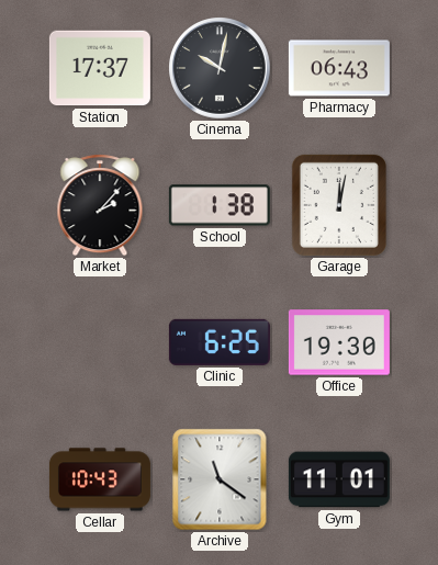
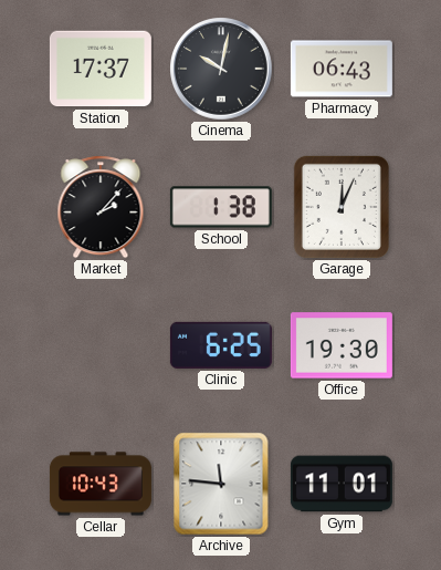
Garage: 12:02 -> 12:04
Archive: 11:21 -> 11:46
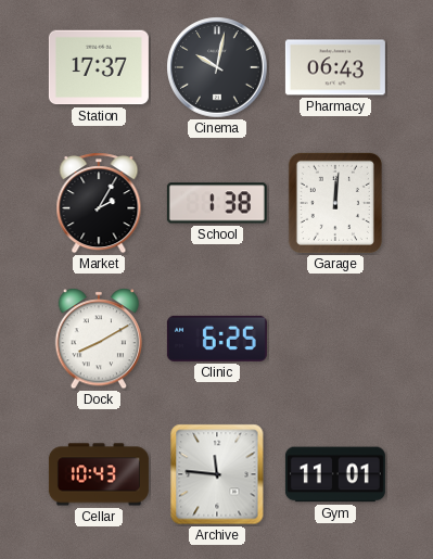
Market: 2:07 -> 2:05
Garage: 12:04 -> 12:01
Dock: none -> 8:10
Office: 19:30 -> none
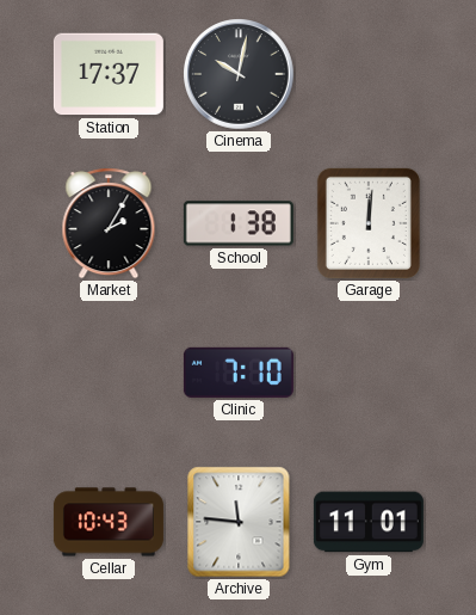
Pharmacy: 06:43 -> none
Dock: 8:10 -> none
Clinic: 6:25 -> 7:10
